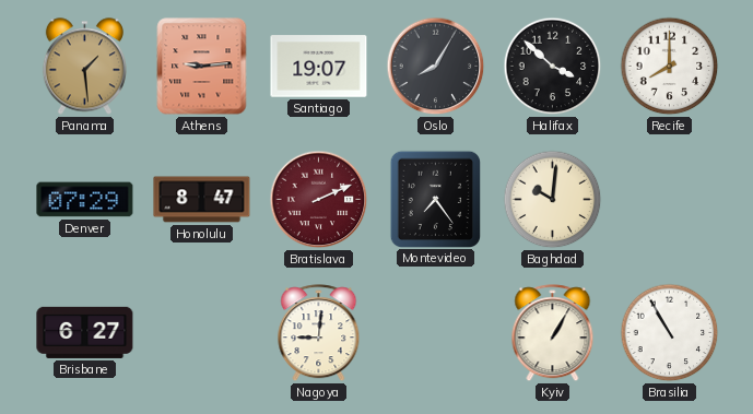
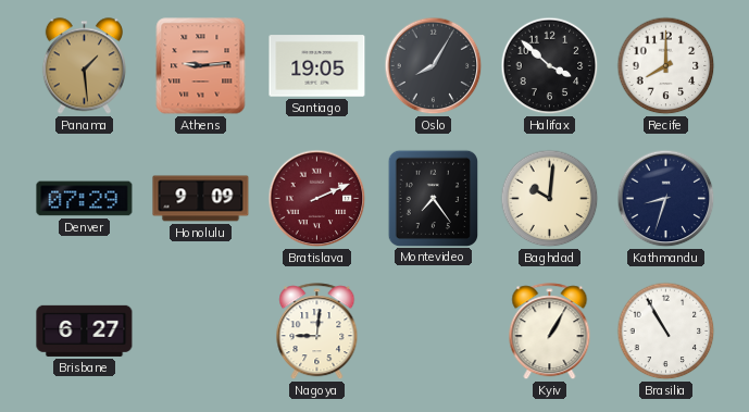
Santiago: 19:07 -> 19:05
Honolulu: 8:47 -> 9:09
Kathmandu: none -> 8:33
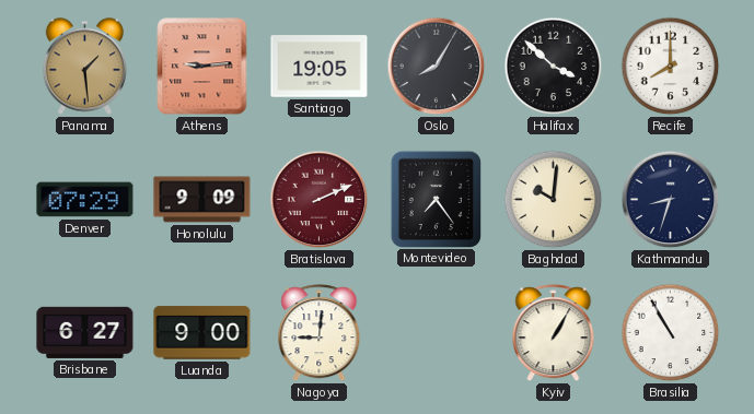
Luanda: none -> 9:00
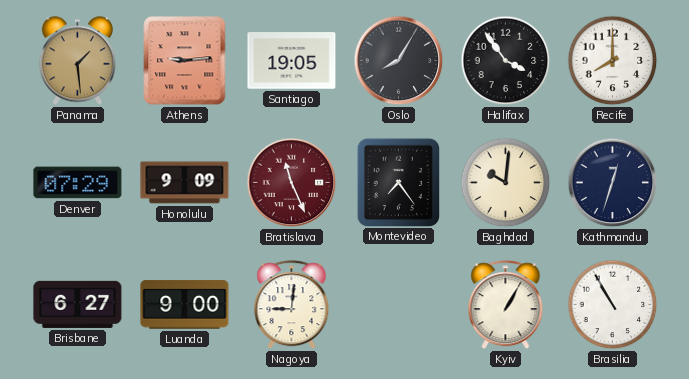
Halifax: 3:52 -> 3:54
Bratislava: 2:11 -> 11:26
Kathmandu: 8:33 -> 12:33
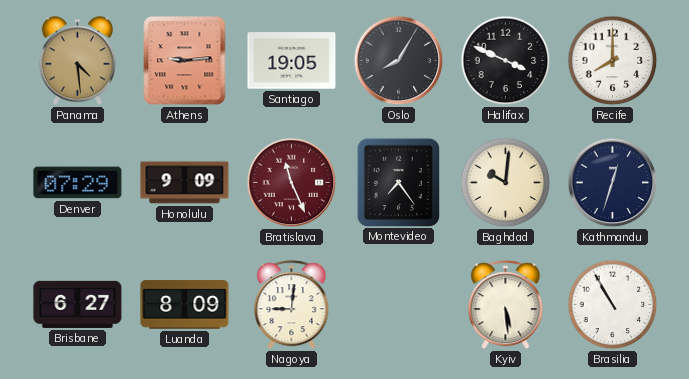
Panama: 1:29 -> 4:29
Halifax: 3:54 -> 3:49
Luanda: 9:00 -> 8:09
Kyiv: 1:05 -> 5:29
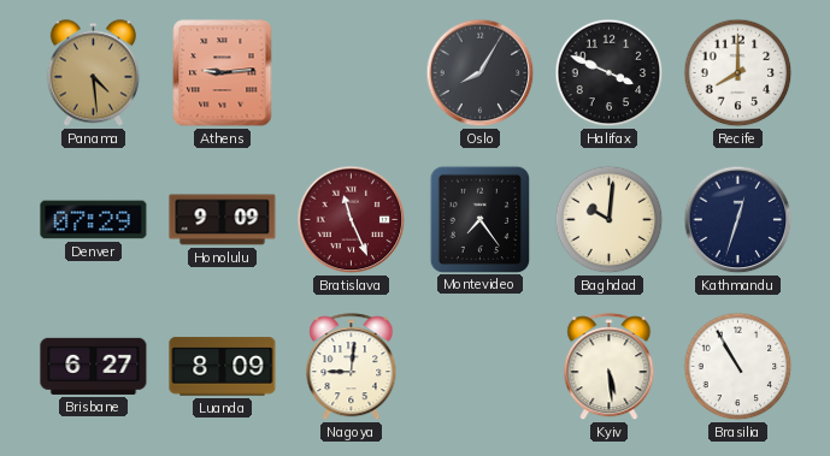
Santiago: 19:05 -> none
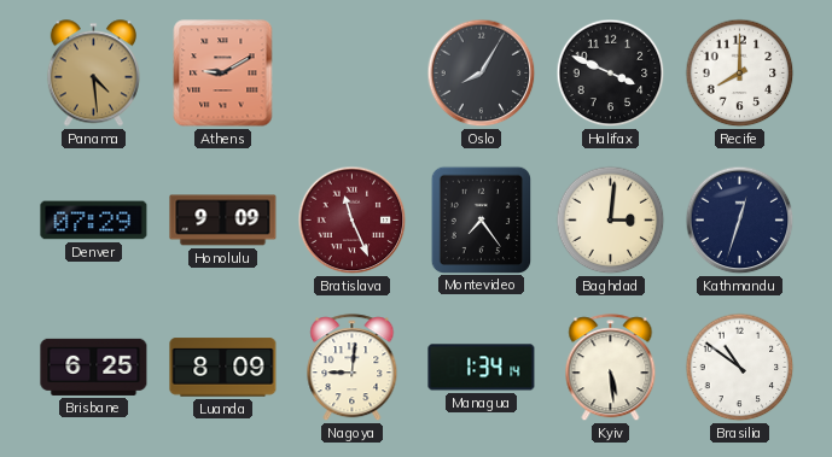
Athens: 9:14 -> 9:10
Baghdad: 10:01 -> 3:01
Brisbane: 6:27 -> 6:25
Managua: none -> 1:34
Brasilia: 10:55 -> 10:51
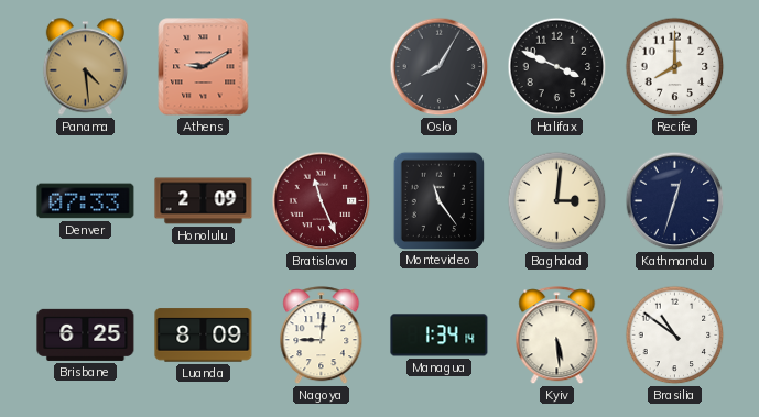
Denver: 07:29 -> 07:33
Honolulu: 9:09 -> 2:09
Montevideo: 7:24 -> 11:24
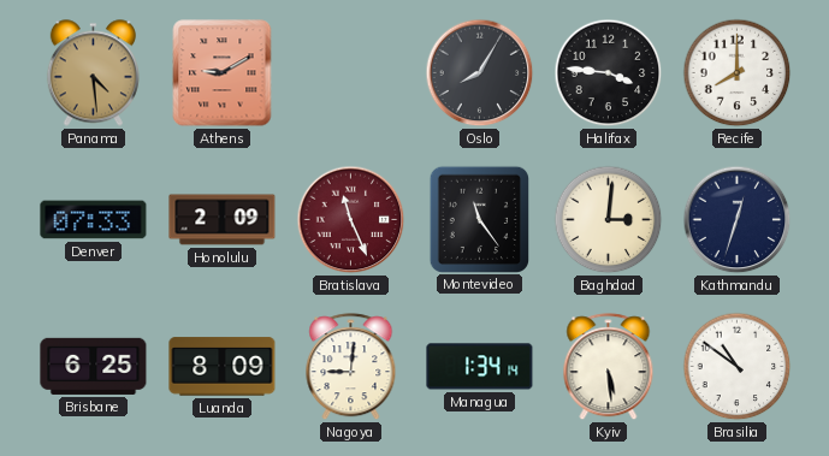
Halifax: 3:49 -> 3:46
